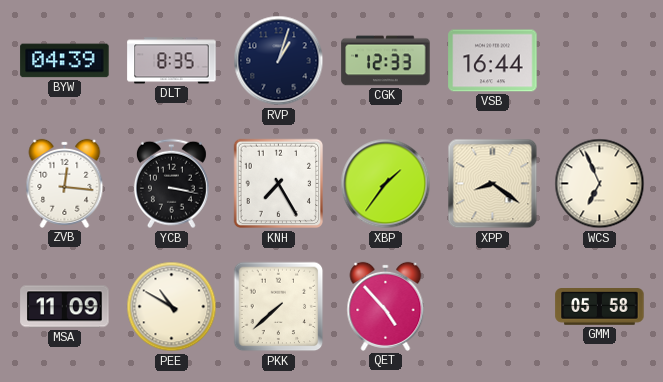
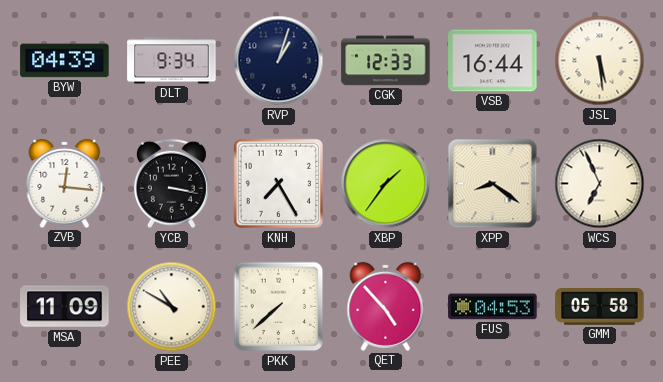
DLT: 8:35 -> 9:34
JSL: none -> 5:29
FUS: none -> 04:53
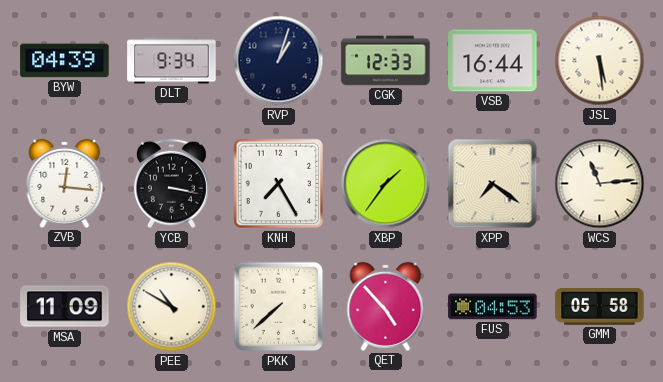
XPP: 8:21 -> 7:21
WCS: 6:56 -> 11:14
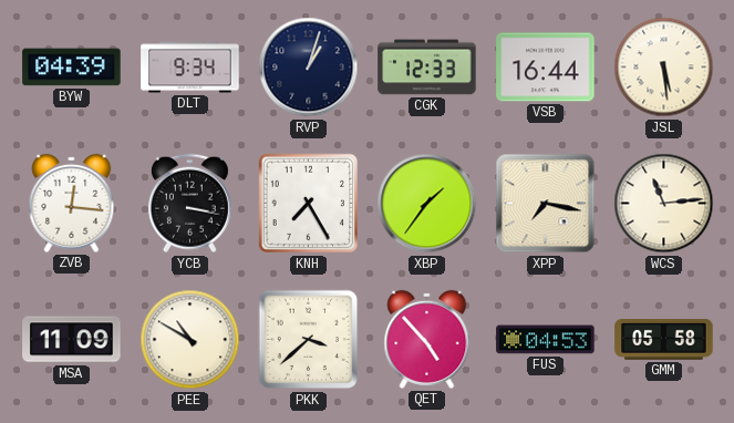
XPP: 7:21 -> 7:17
PKK: 7:38 -> 3:38
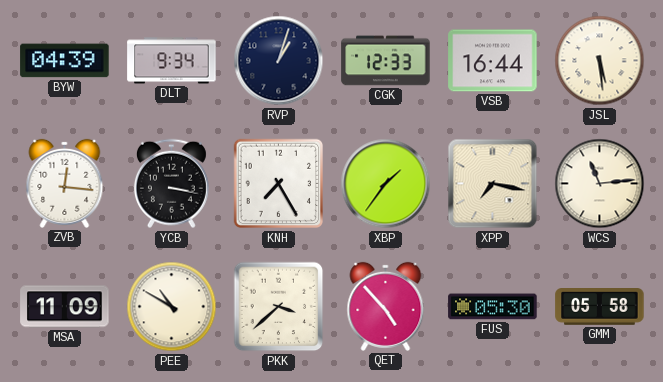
FUS: 04:53 -> 05:30
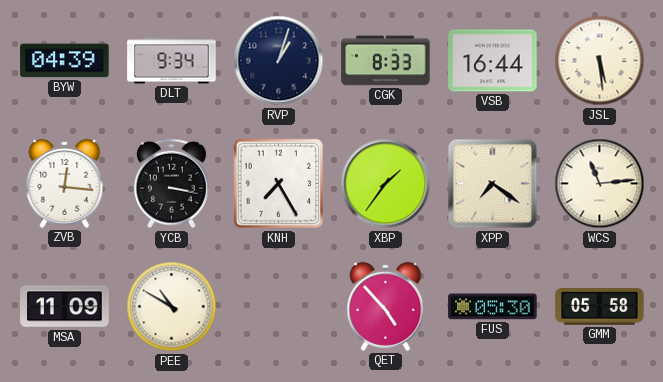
CGK: 12:33 -> 8:33
XPP: 7:17 -> 7:21
PKK: 3:38 -> none
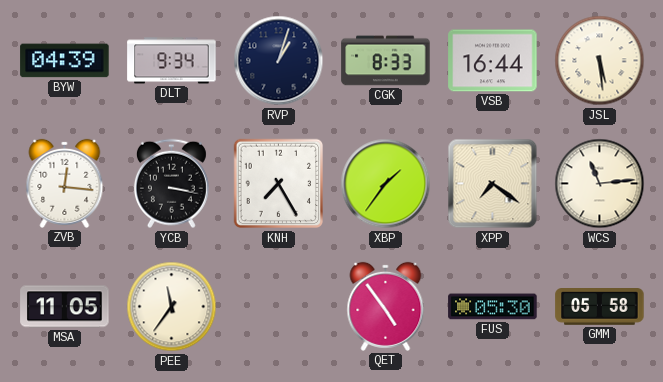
MSA: 11:09 -> 11:05
PEE: 10:50 -> 11:36
QET: 4:53 -> 4:54
